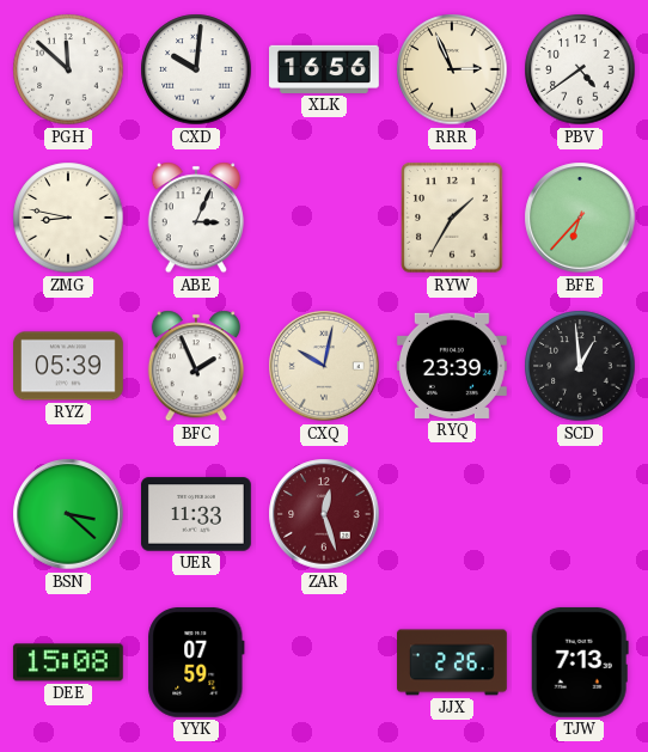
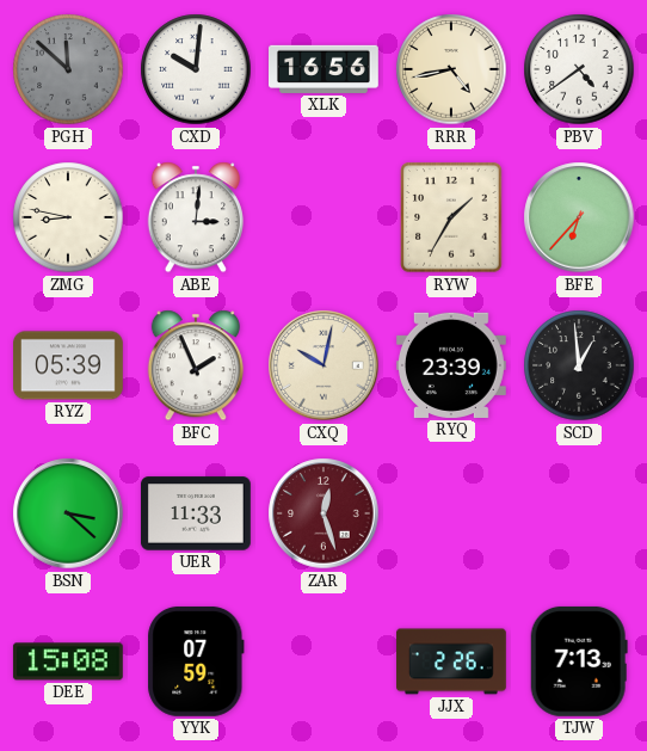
PGH dial: white -> grey
RRR: 2:56 -> 4:43
ABE: 3:04 -> 3:01
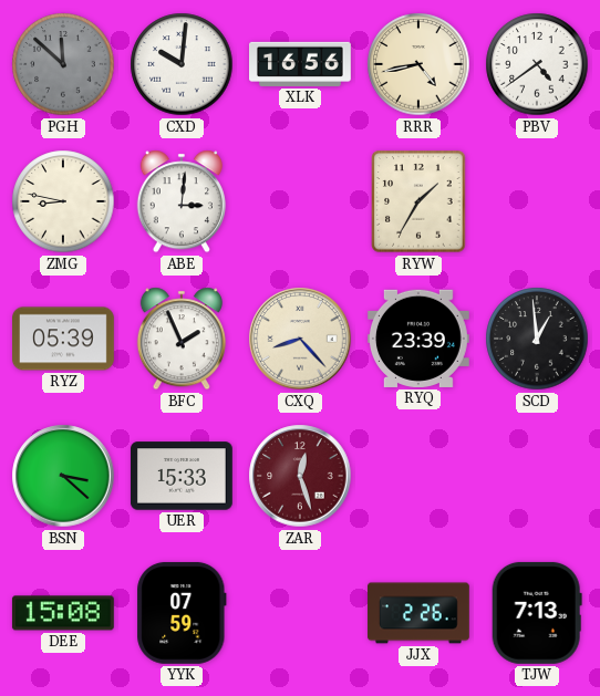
BFE: 6:37 -> none
CXQ: 10:02 -> 8:23
UER: 11:33 -> 15:33
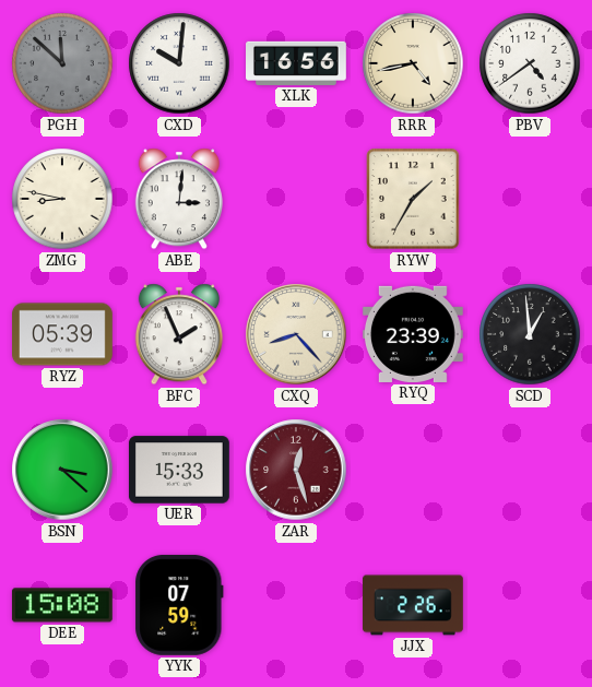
TJW: 7:13 -> none
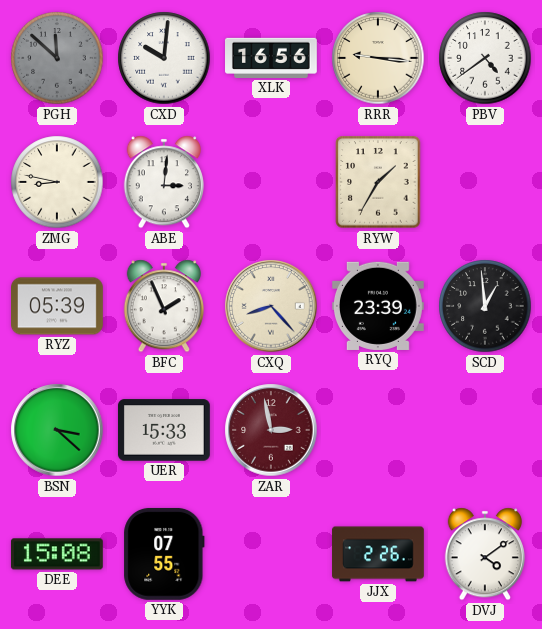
RRR: 4:43 -> 9:16
ZAR: 12:27 -> 2:58
YYK: 07:59 -> 07:55
DVJ: none -> 4:09
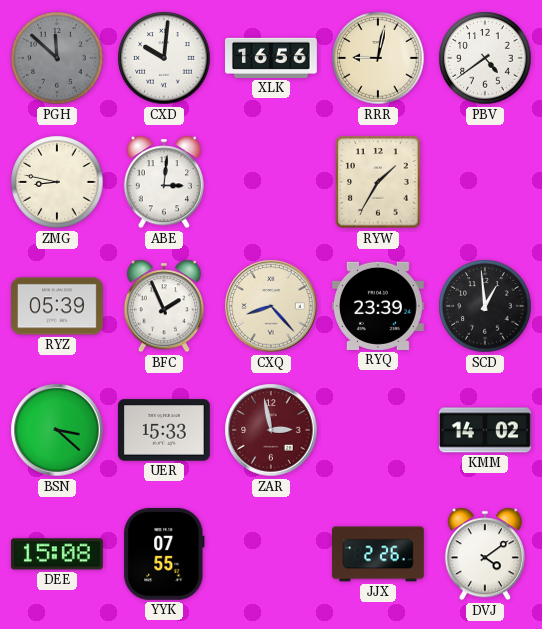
RRR: 9:16 -> 9:02
KMM: none -> 14:02
